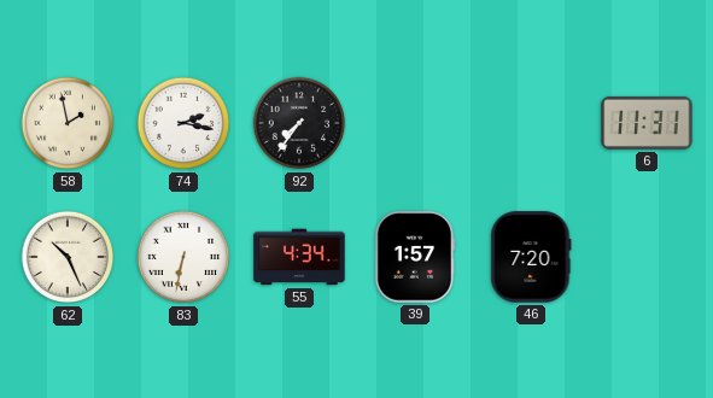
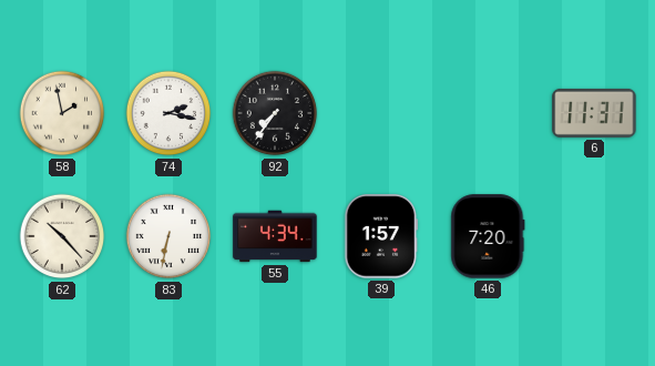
62: 10:26 -> 10:23
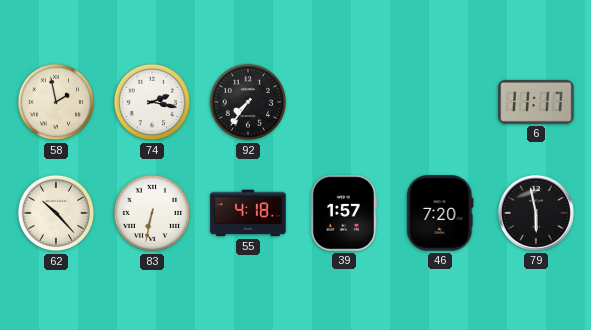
6: 11:31 -> 11:17
55: 4:34 -> 4:18
79: none -> 5:58
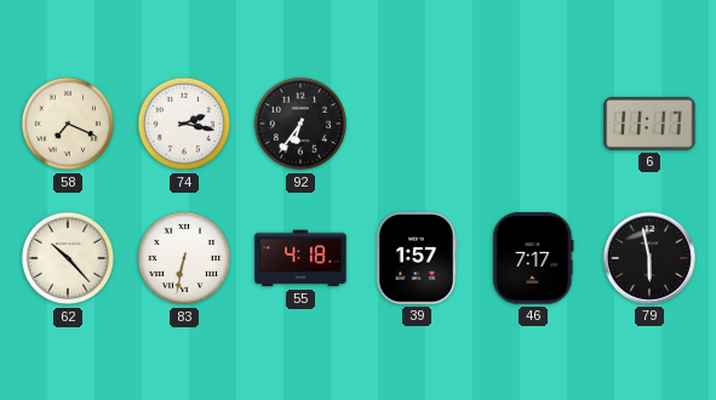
58: 1:58 -> 7:19
92: 7:36 -> 6:36
46: 7:20 -> 7:17
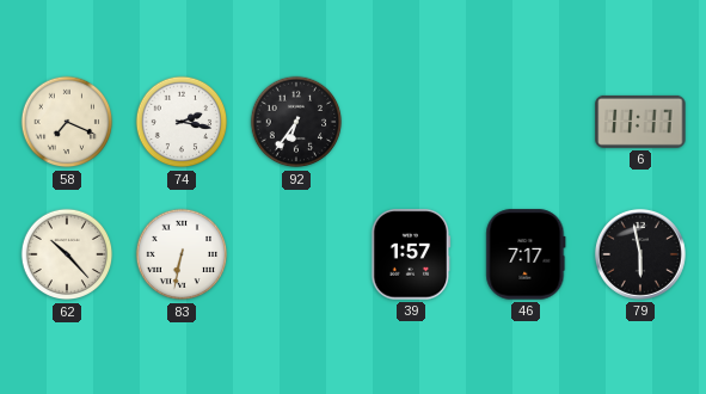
55: 4:18 -> none
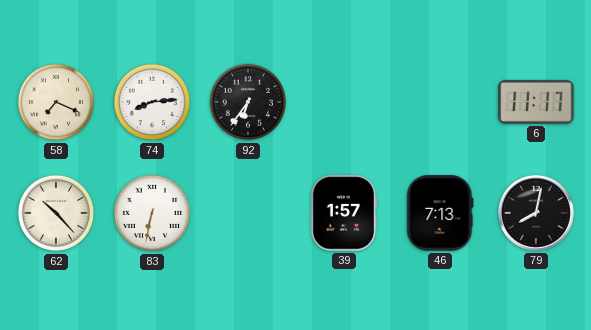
74: 2:17 -> 8:14
46: 7:17 -> 7:13
79: 5:58 -> 8:02
